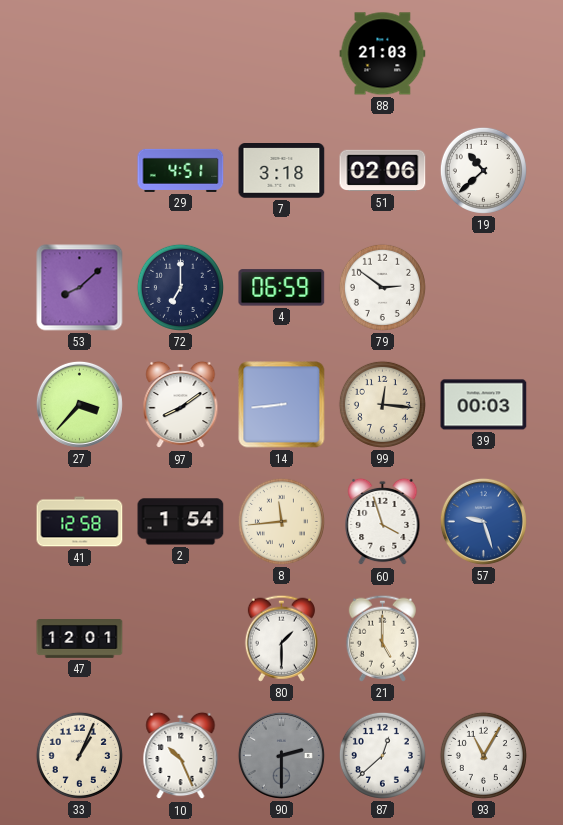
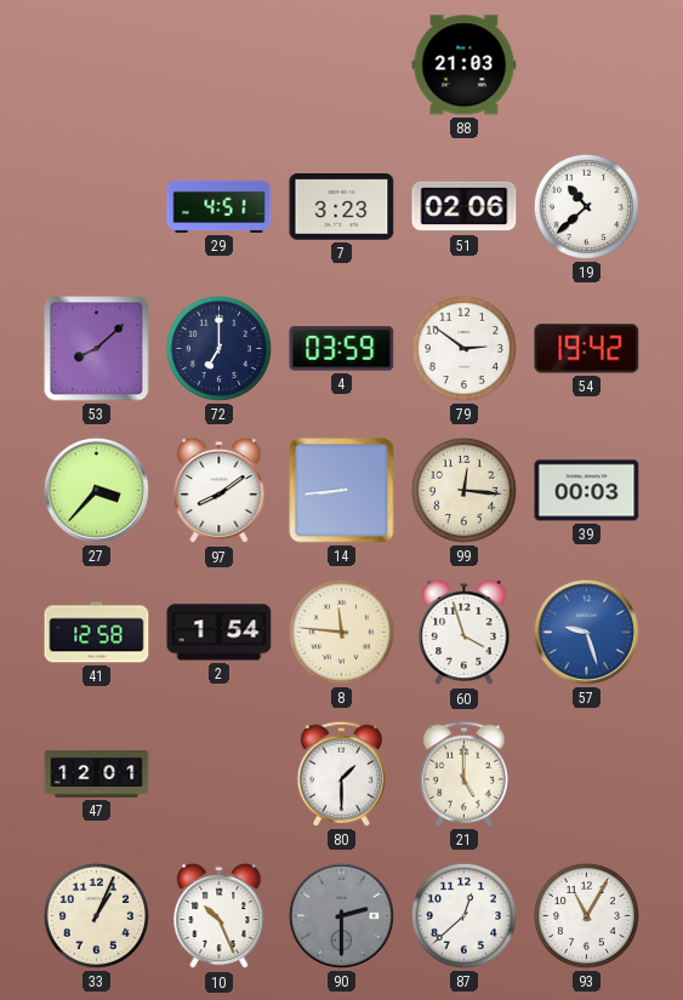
7: 3:18 -> 3:23
4: 06:59 -> 03:59
54: none -> 19:42
8: 11:44 -> 11:46
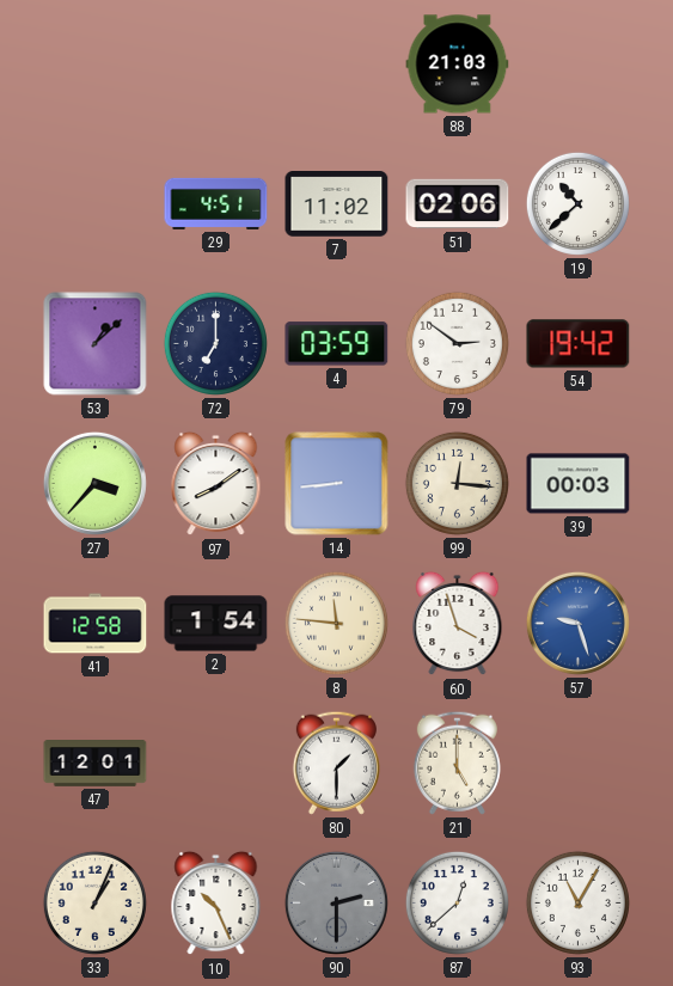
7: 3:23 -> 11:02
53: 8:08 -> 1:08
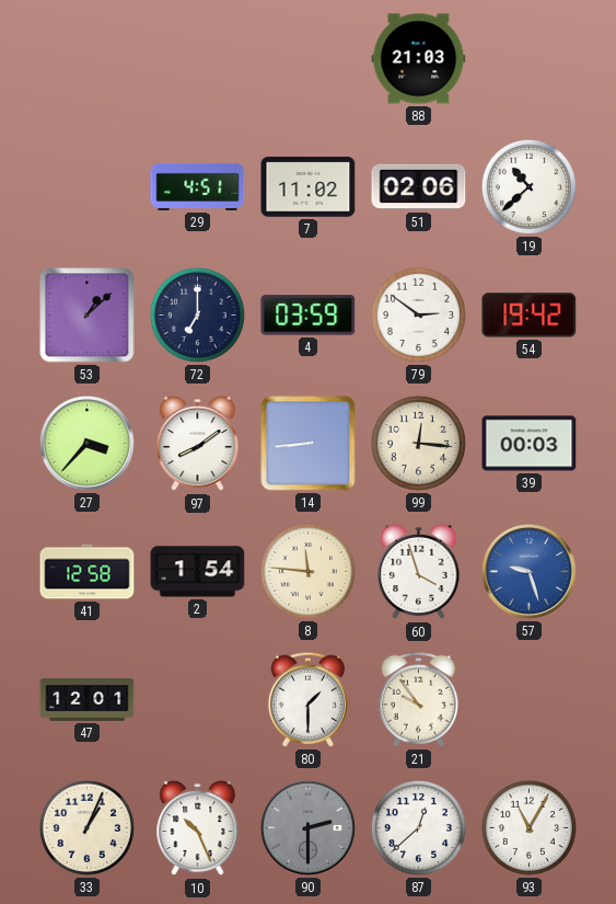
21: 5:00 -> 9:54
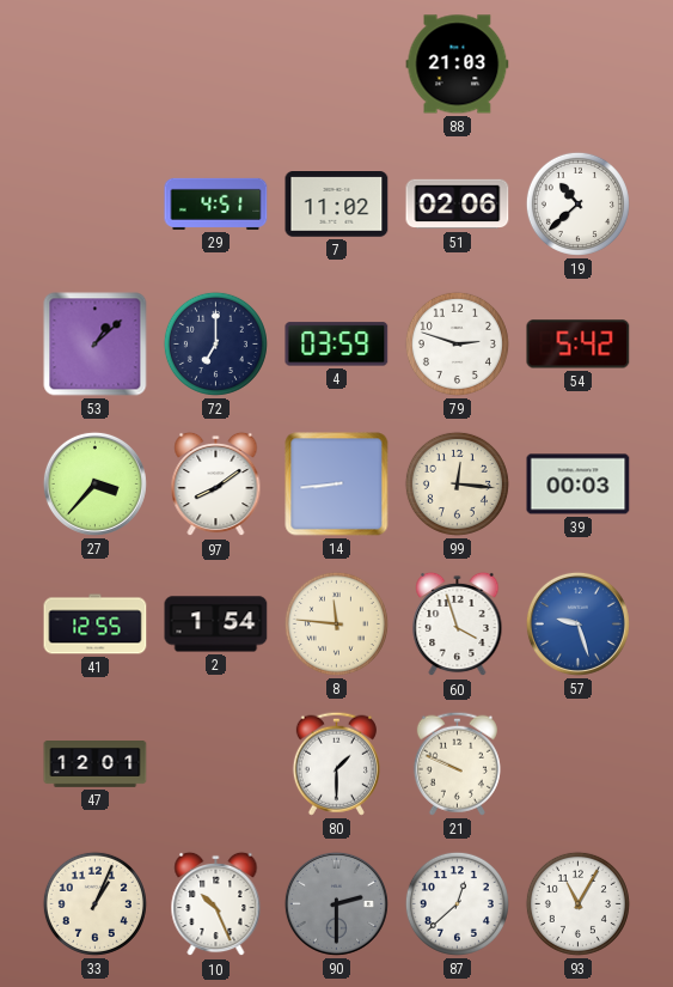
79: 2:51 -> 2:48
54: 19:42 -> 5:42
41: 12:58 -> 12:55
21: 9:54 -> 9:49
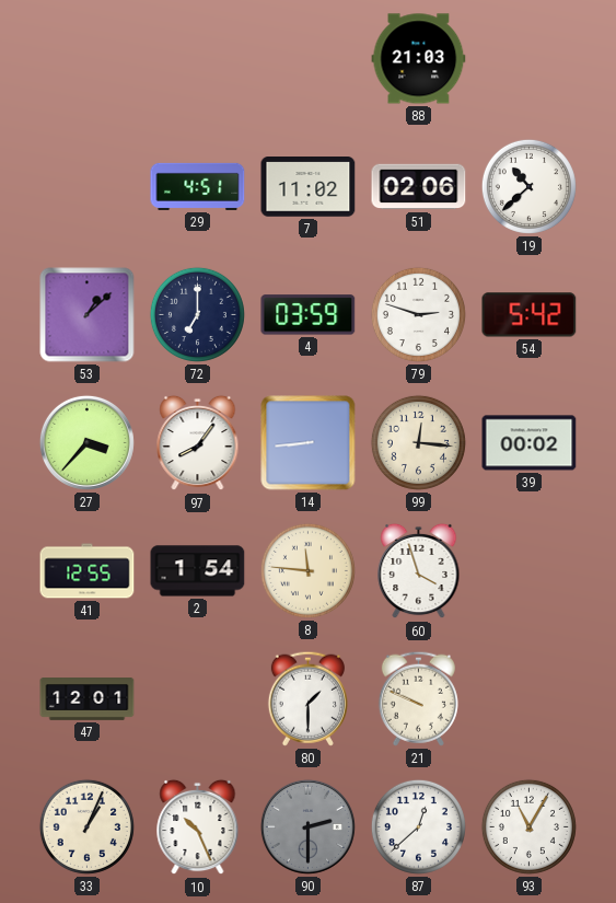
97: 8:09 -> 8:06
39: 00:03 -> 00:02
57: 9:27 -> none
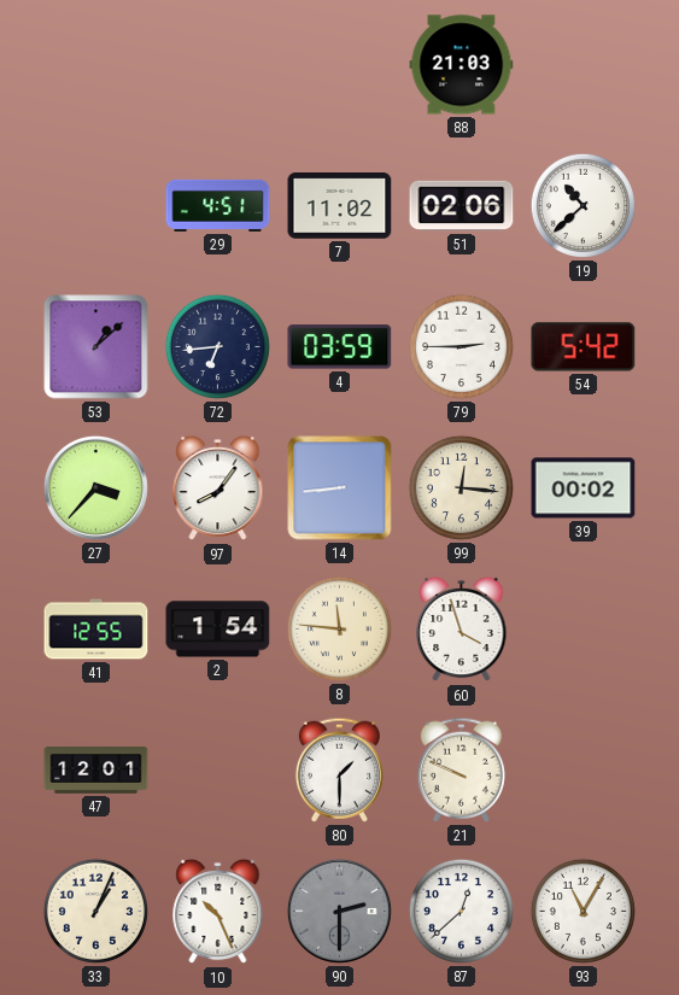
72: 7:00 -> 6:44
79: 2:48 -> 2:45
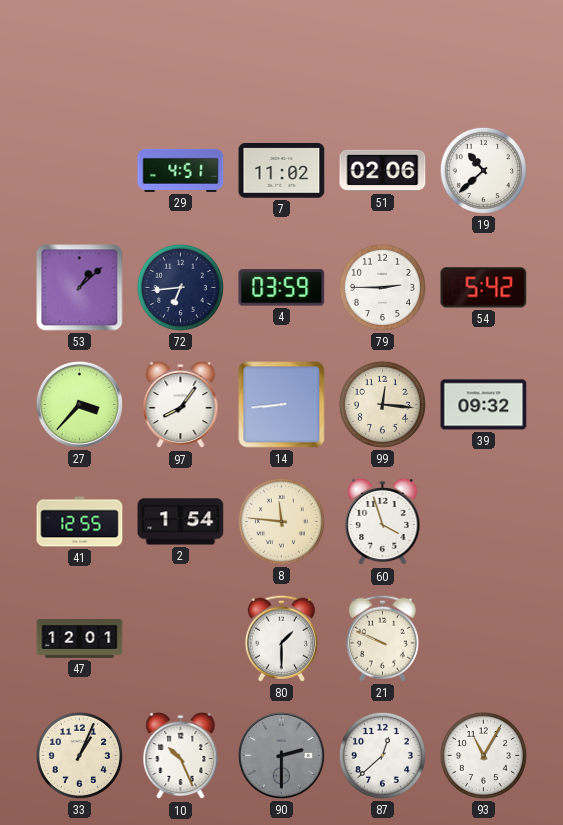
88: 21:03 -> none
39: 00:02 -> 09:32
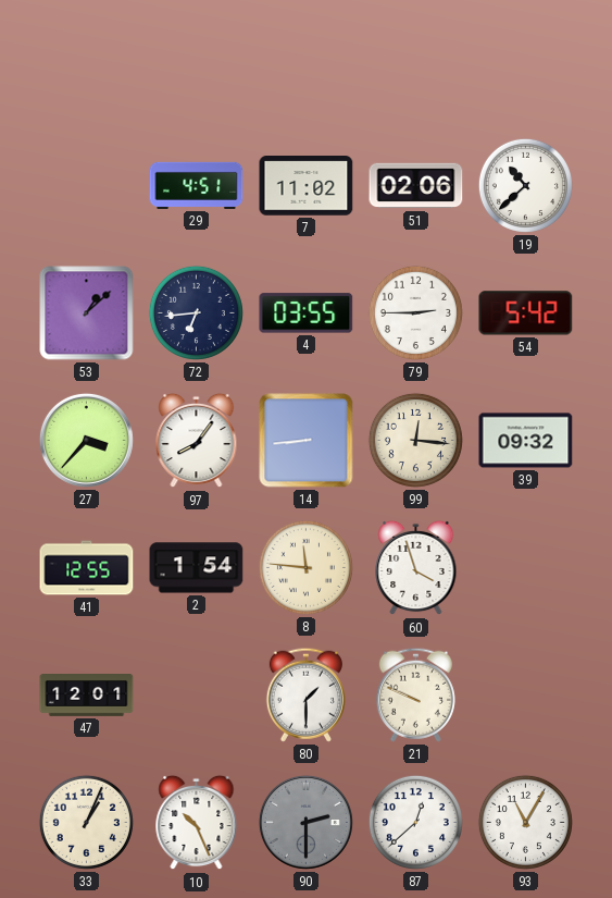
4: 03:59 -> 03:55
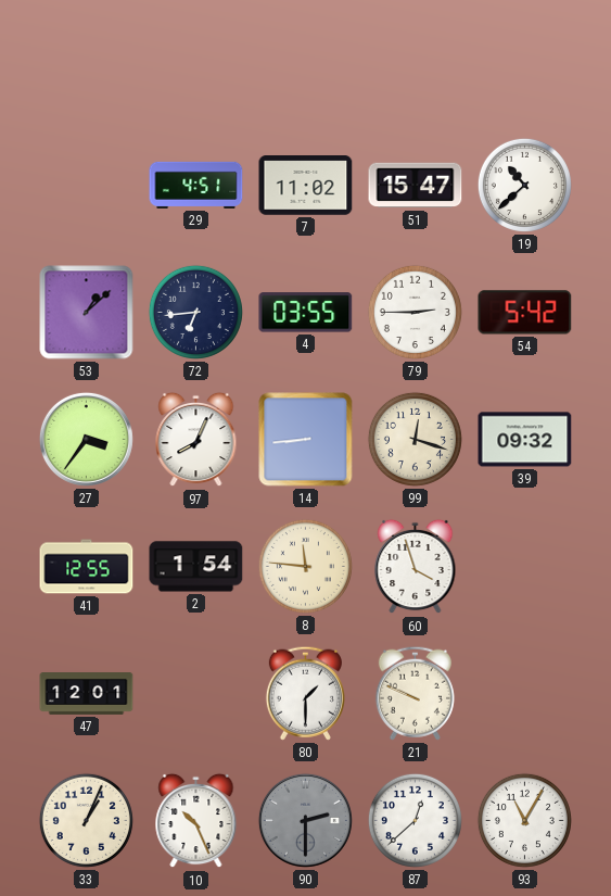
51: 02:06 -> 15:47
27: 3:37 -> 3:36
97: 8:06 -> 8:04
99: 12:16 -> 12:18
